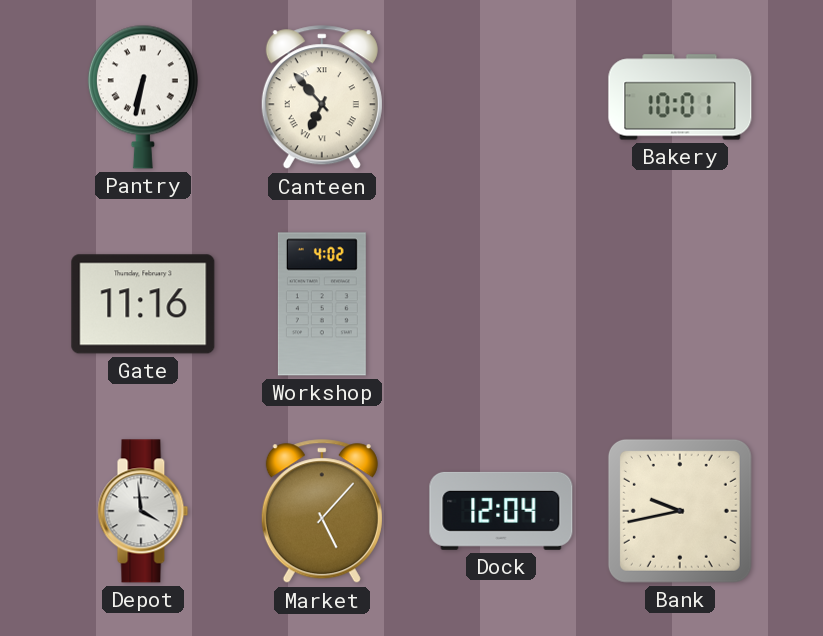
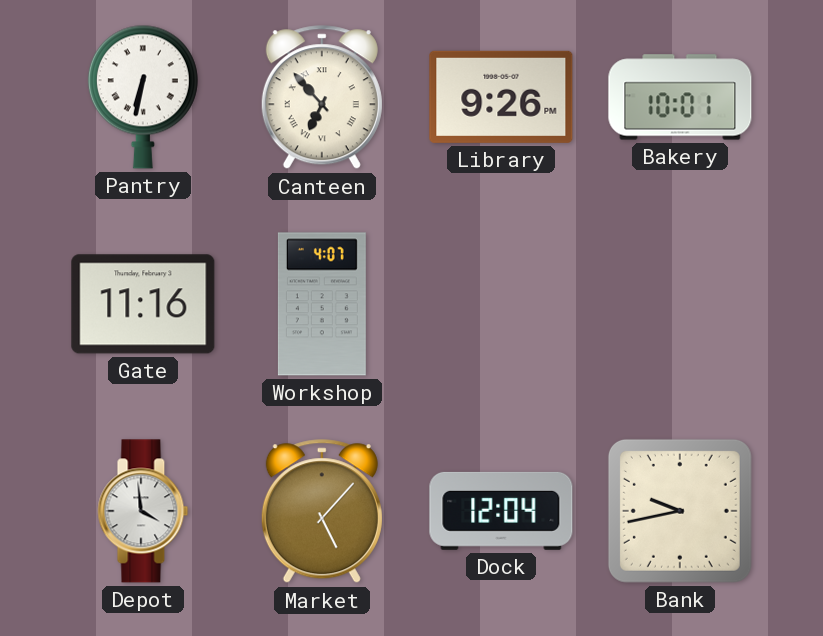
Library: none -> 9:26
Workshop: 4:02 -> 4:07
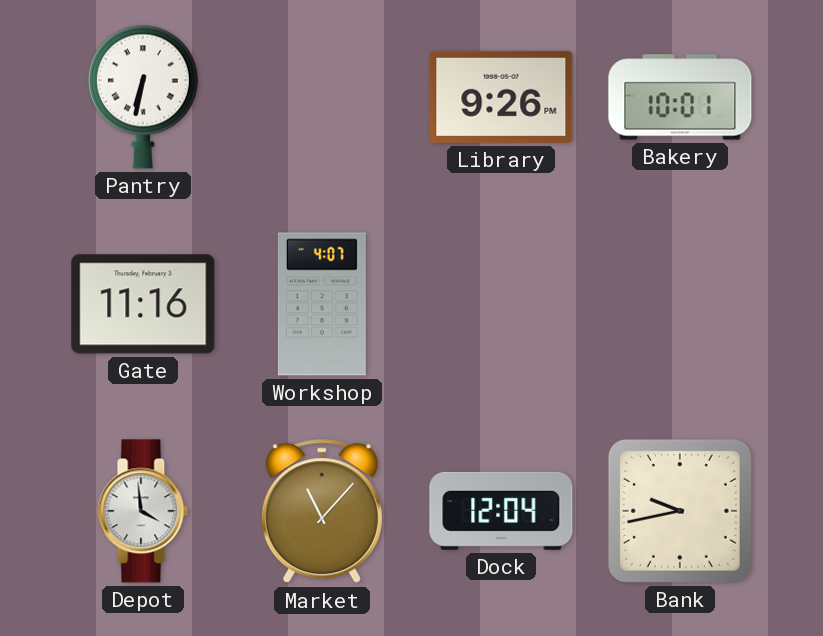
Canteen: 6:53 -> none
Market: 5:07 -> 11:07
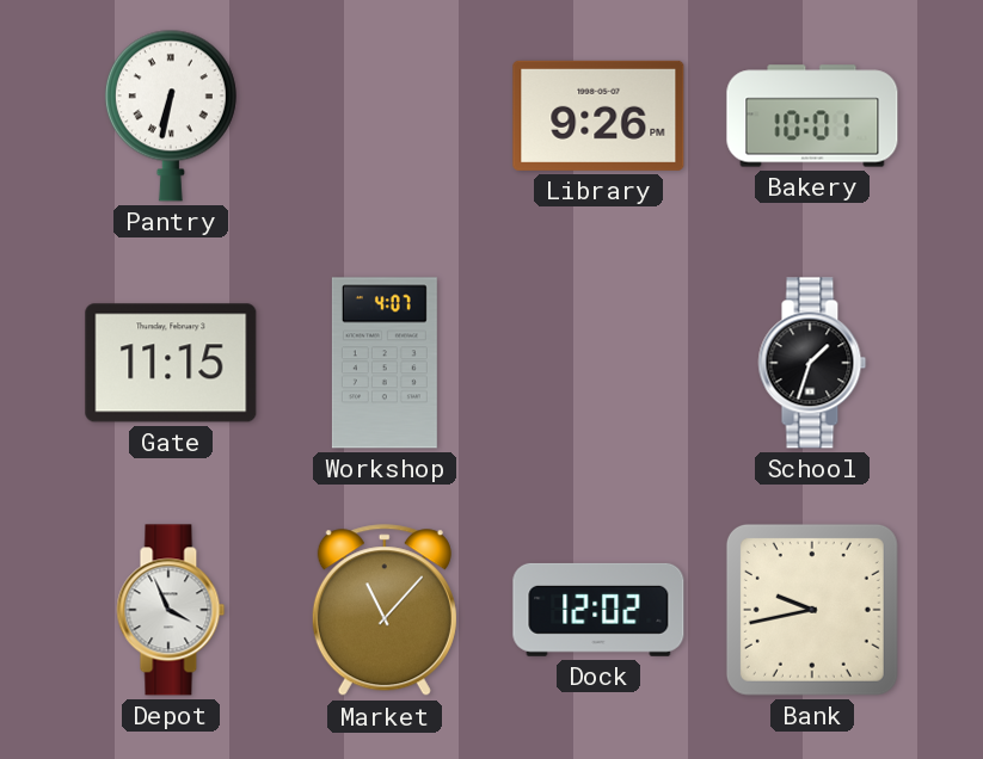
Gate: 11:16 -> 11:15
School: none -> 1:33
Depot: 3:59 -> 3:56
Dock: 12:04 -> 12:02
